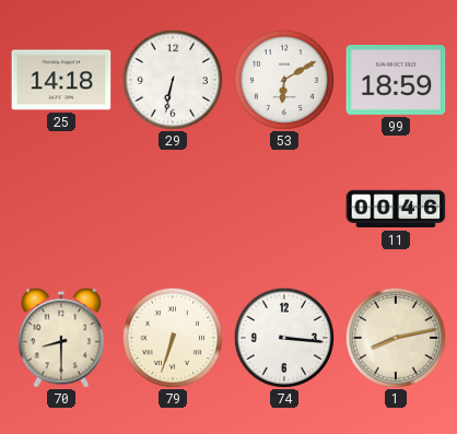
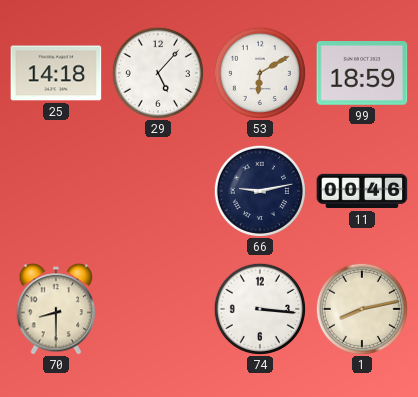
29: 6:32 -> 5:07
66: none -> 9:13
79: 6:33 -> none
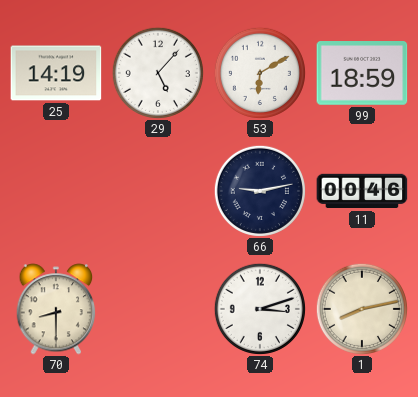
25: 14:18 -> 14:19
74: 3:16 -> 3:12
